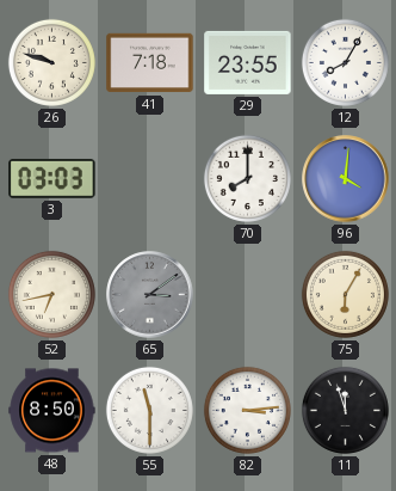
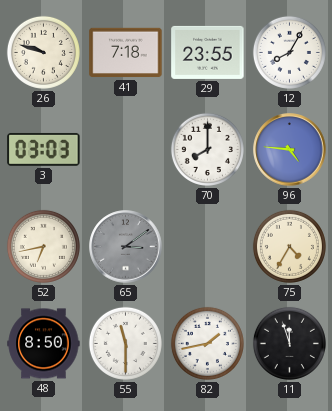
96: 4:01 -> 4:46
75: 6:05 -> 4:35
82: 3:14 -> 1:43
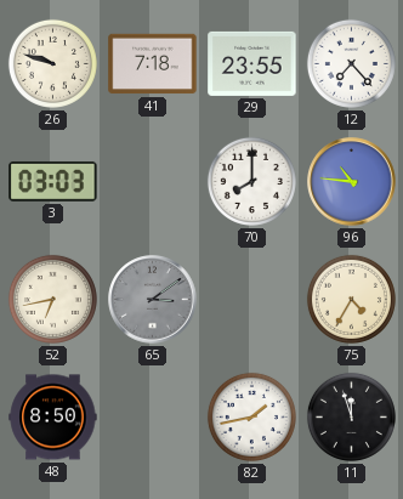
12: 8:05 -> 7:23
96: 4:46 -> 10:46
55: 11:30 -> none
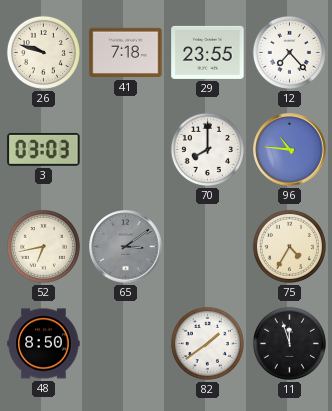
82: 1:43 -> 1:39
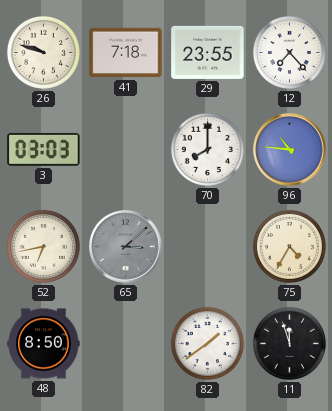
65: 3:09 -> 3:08
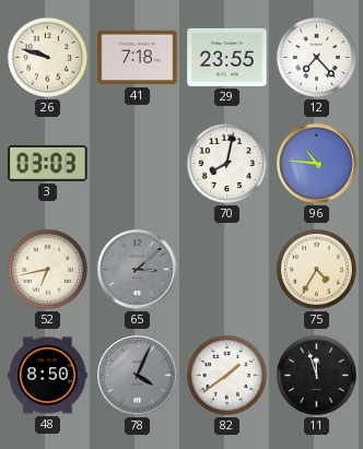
70: 8:00 -> 8:02
78: none -> 4:04
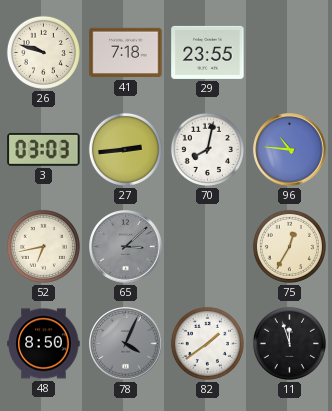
12: 7:23 -> none
27: none -> 2:44
75: 4:35 -> 12:35
